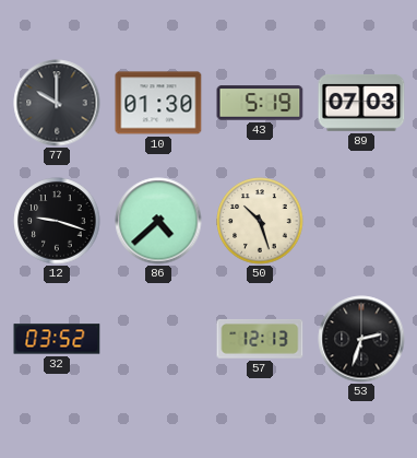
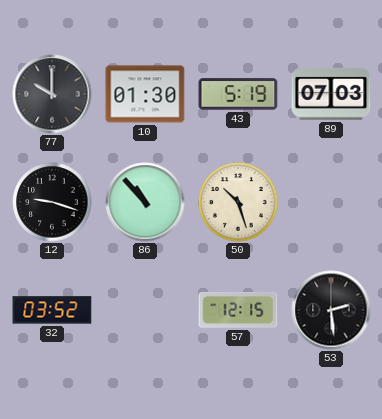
86: 4:38 -> 10:53
57: 12:13 -> 12:15
53: 2:33 -> 2:29
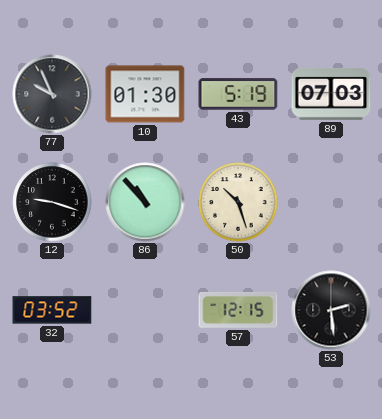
77: 10:00 -> 9:56
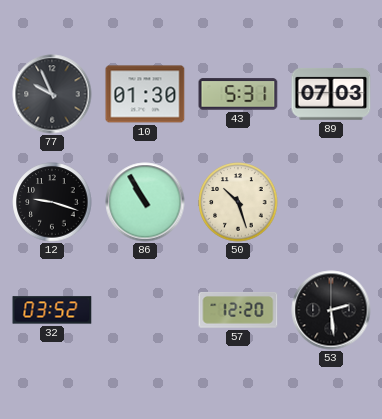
43: 5:19 -> 5:31
86: 10:53 -> 10:55
57: 12:15 -> 12:20
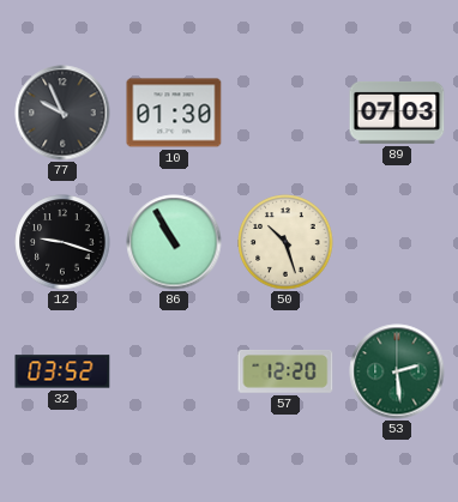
43: 5:31 -> none
53 dial: black -> green
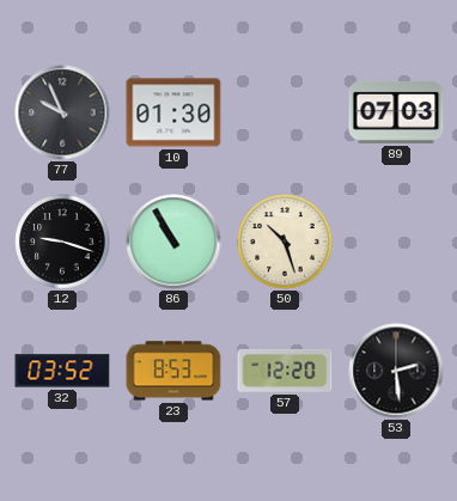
23: none -> 8:53
53 dial: green -> black
